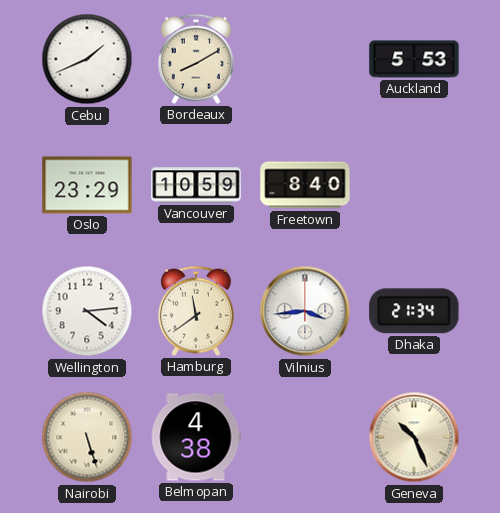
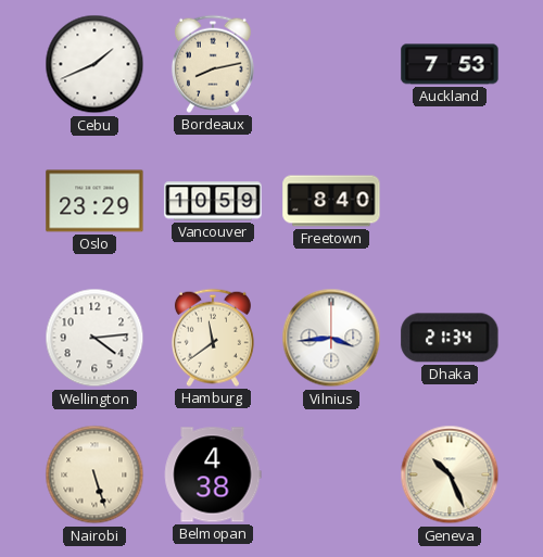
Bordeaux: 8:10 -> 8:13
Auckland: 5:53 -> 7:53
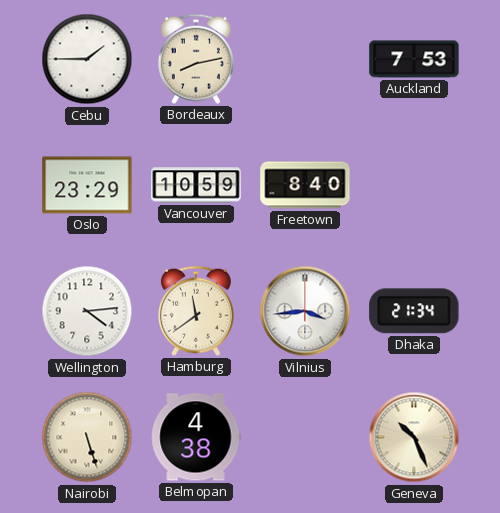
Cebu: 1:41 -> 1:45
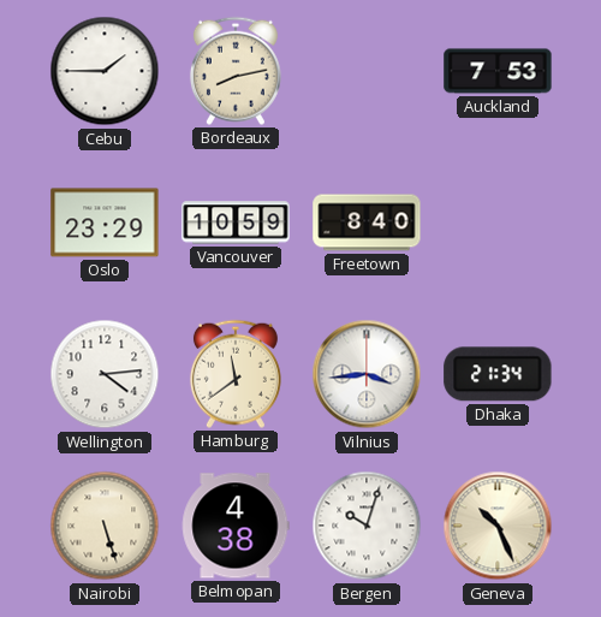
Bergen: none -> 10:03
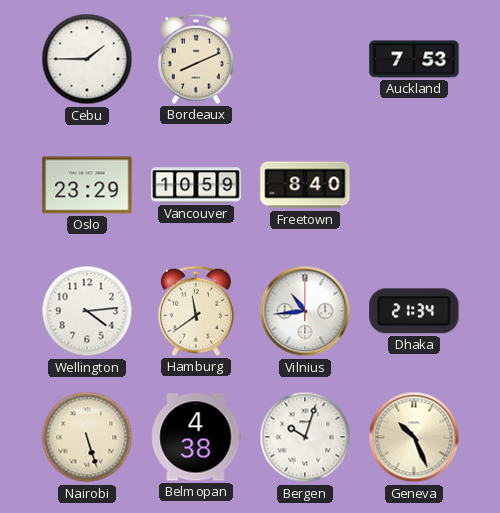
Bordeaux: 8:13 -> 8:11
Vilnius: 3:44 -> 10:44
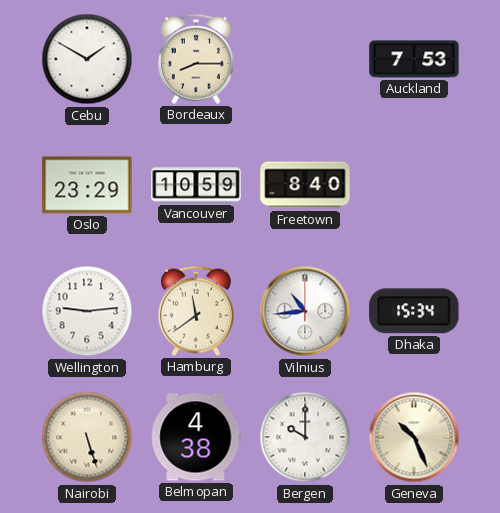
Cebu: 1:45 -> 1:50
Bordeaux: 8:11 -> 8:15
Wellington: 4:14 -> 9:14
Dhaka: 21:34 -> 15:34
Bergen: 10:03 -> 10:00
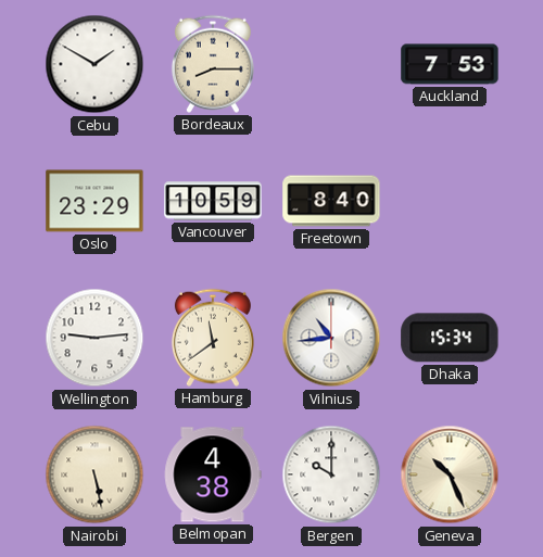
Nairobi: 5:27 -> 5:28
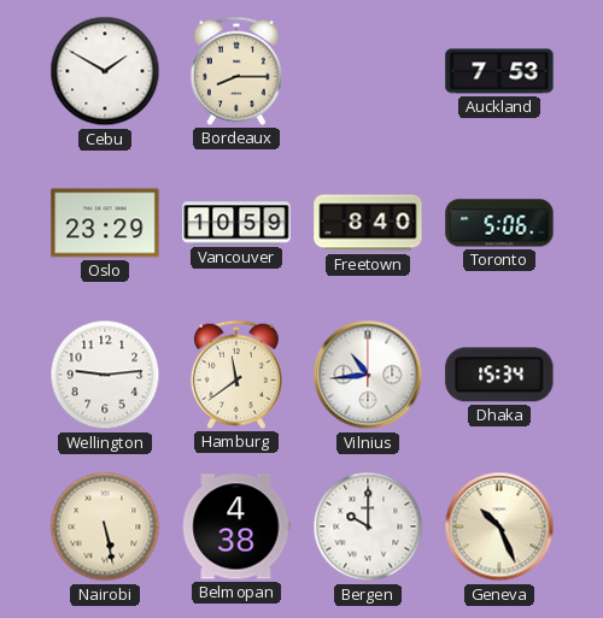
Toronto: none -> 5:06
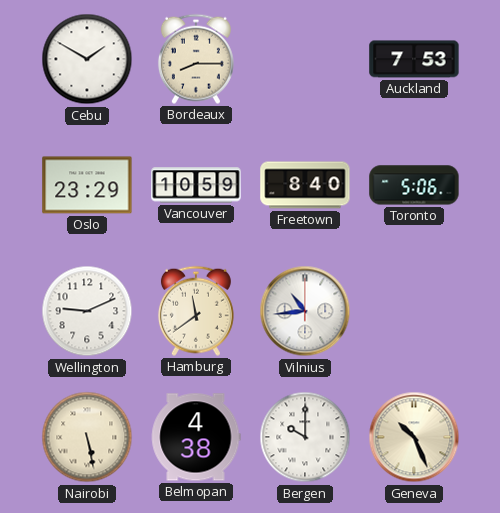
Wellington: 9:14 -> 9:11
Dhaka: 15:34 -> none
